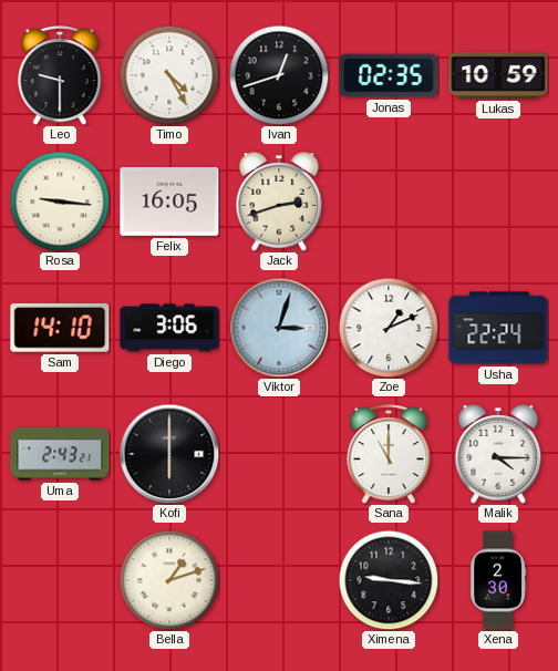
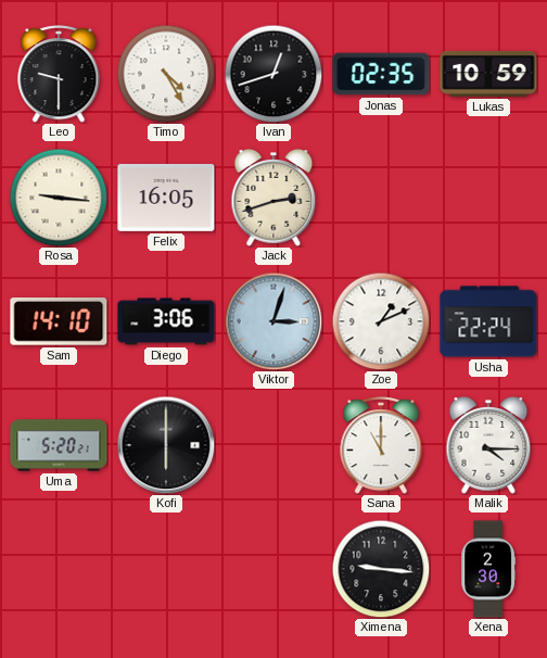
Uma: 2:43 -> 5:20
Bella: 1:12 -> none
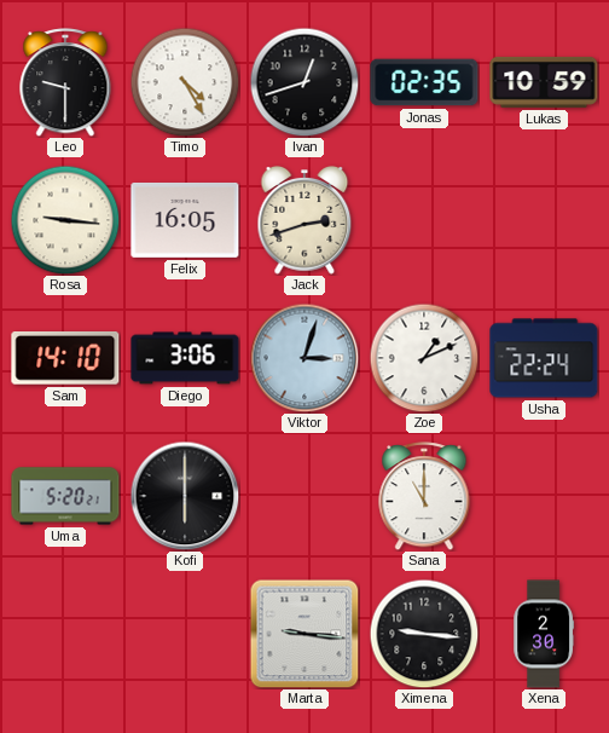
Malik: 4:15 -> none
Marta: none -> 9:16
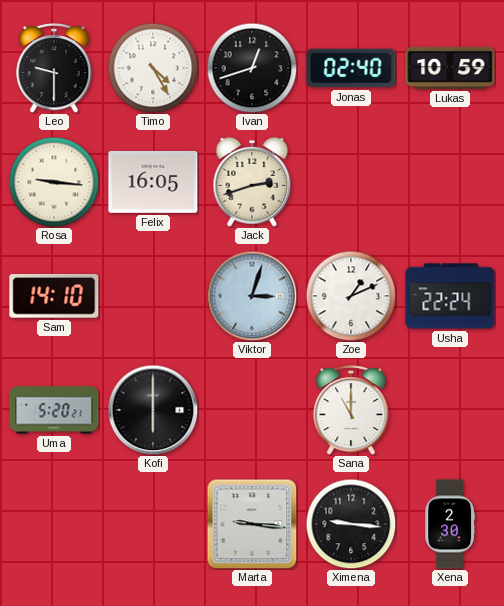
Jonas: 02:35 -> 02:40
Diego: 3:06 -> none
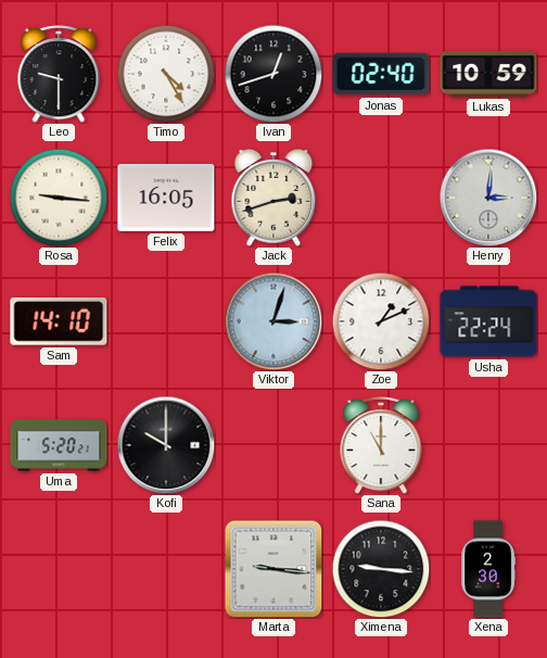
Henry: none -> 3:01
Kofi: 6:00 -> 10:00
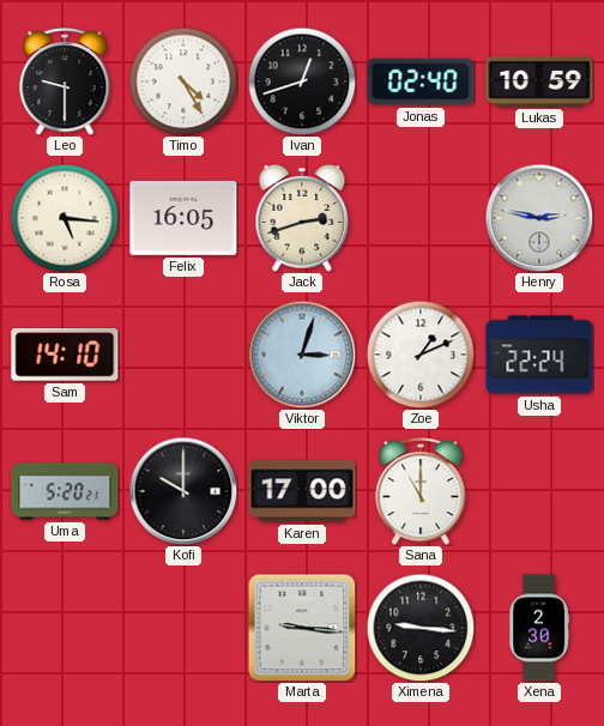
Rosa: 9:16 -> 5:16
Henry: 3:01 -> 2:47
Karen: none -> 17:00
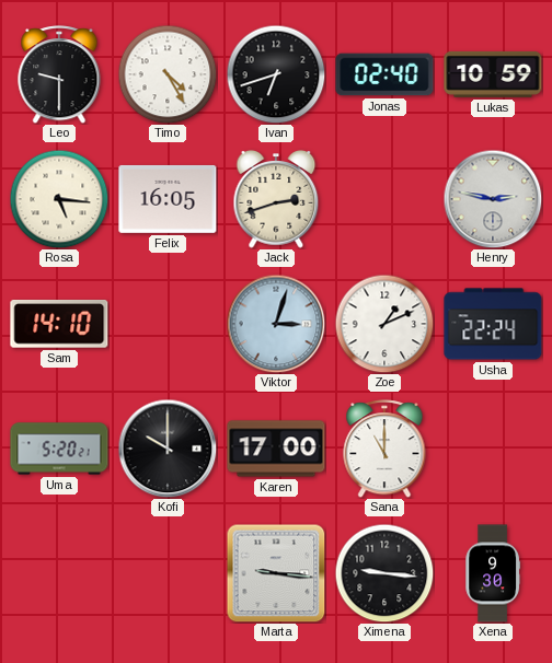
Ivan: 12:42 -> 6:42
Xena: 2:30 -> 9:30
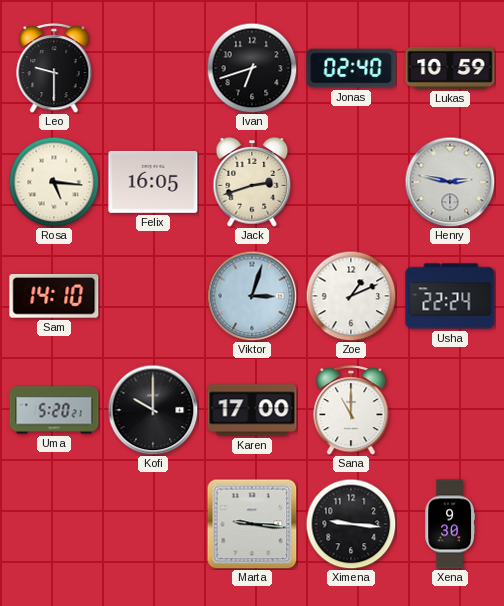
Timo: 4:25 -> none
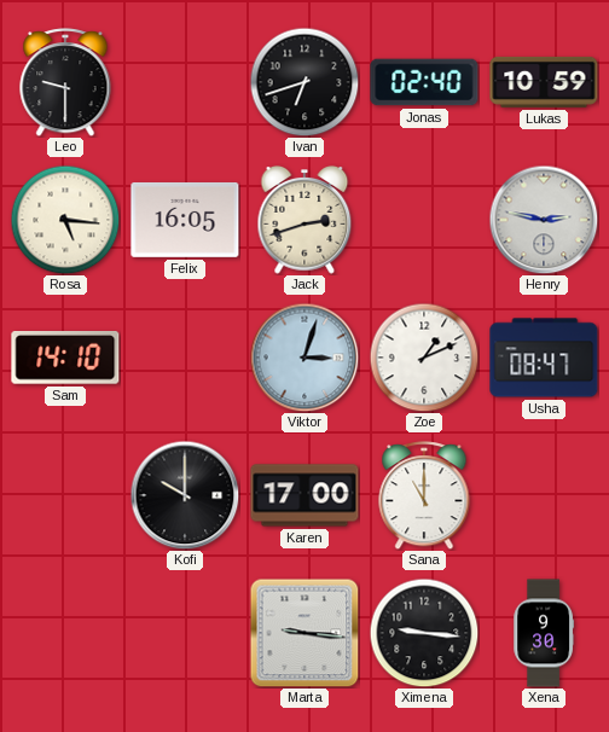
Usha: 22:24 -> 08:47
Uma: 5:20 -> none
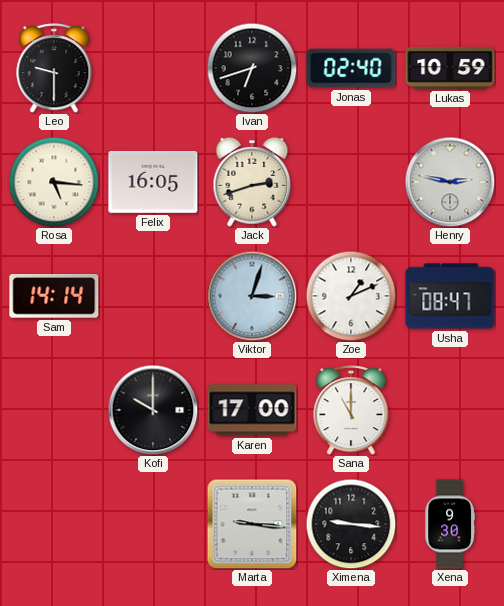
Sam: 14:10 -> 14:14
